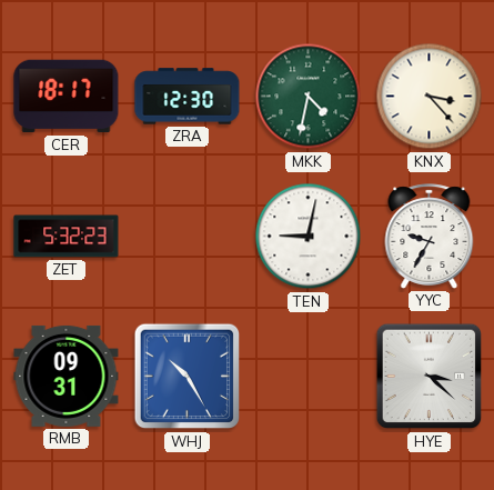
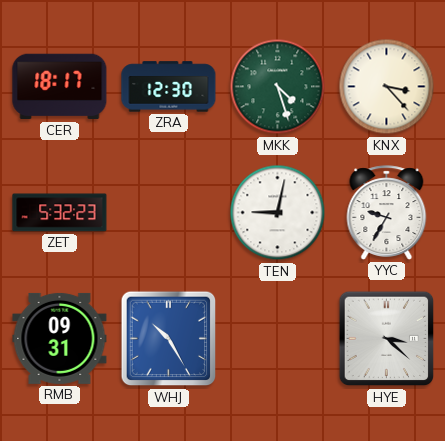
MKK: 4:32 -> 4:27
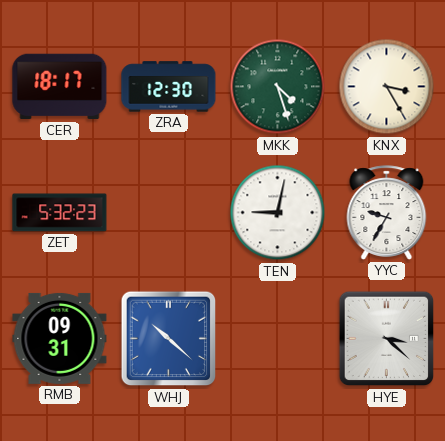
KNX: 3:23 -> 3:25
WHJ: 10:25 -> 10:22
